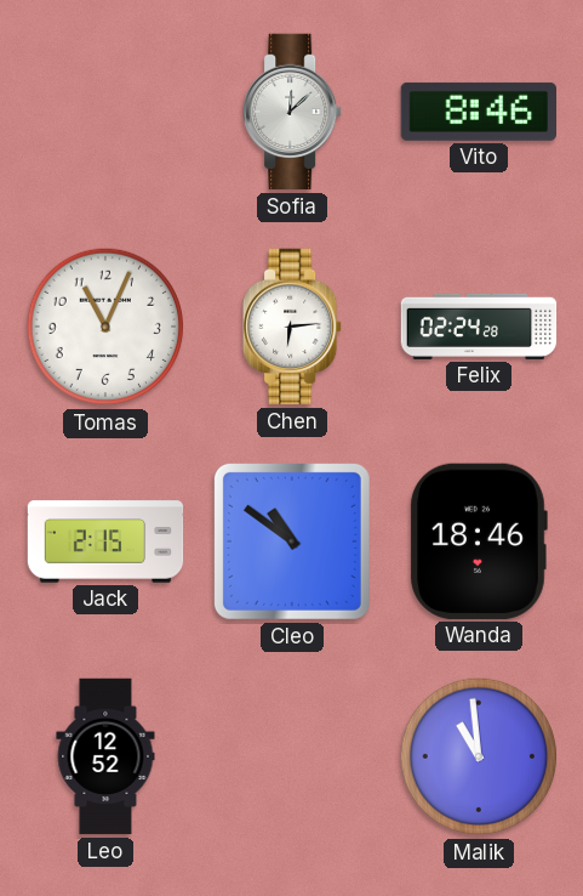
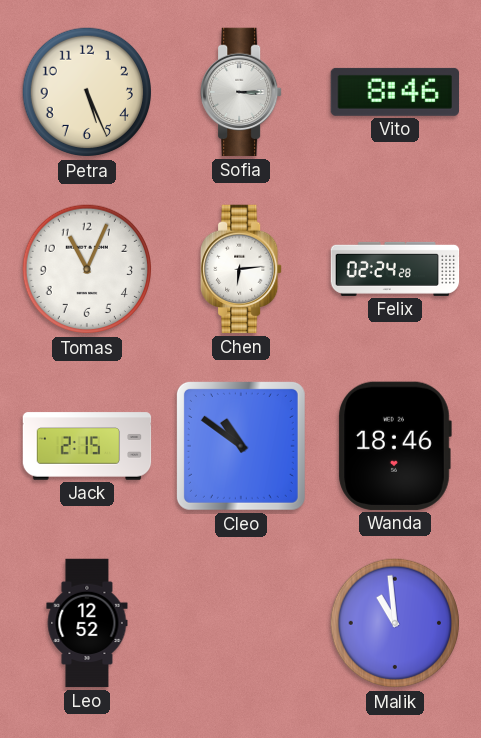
Petra: none -> 5:26
Sofia: 12:08 -> 3:15
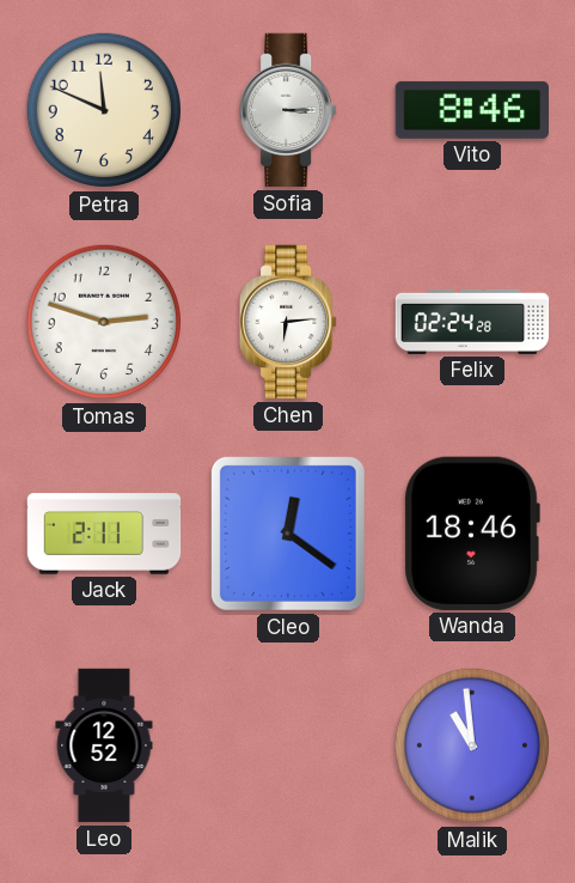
Petra: 5:26 -> 11:49
Tomas: 11:04 -> 2:48
Jack: 2:15 -> 2:11
Cleo: 10:51 -> 12:21
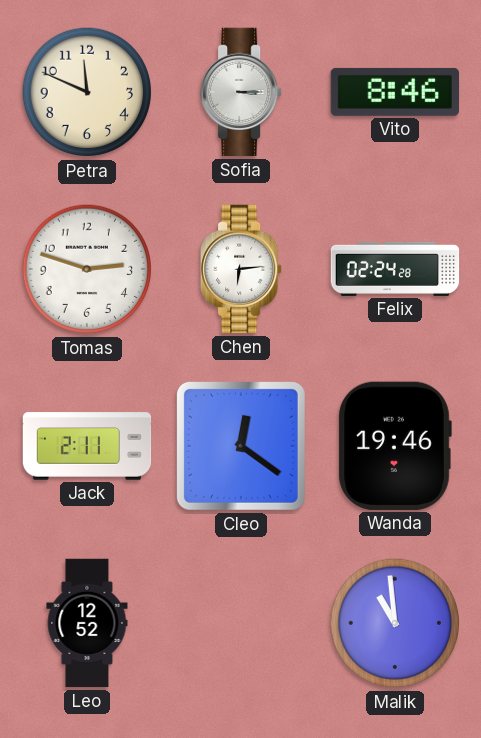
Wanda: 18:46 -> 19:46
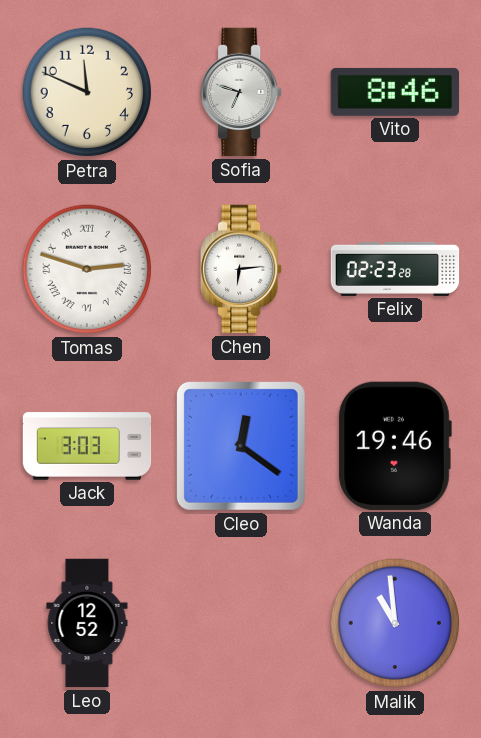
Sofia: 3:15 -> 6:48
Tomas numerals: Arabic -> Roman
Felix: 02:24 -> 02:23
Jack: 2:11 -> 3:03
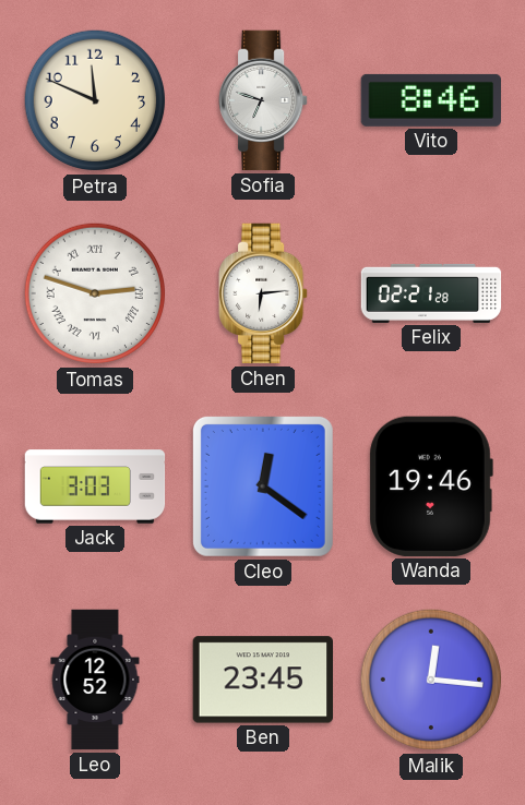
Felix: 02:23 -> 02:21
Ben: none -> 23:45
Malik: 10:59 -> 12:16
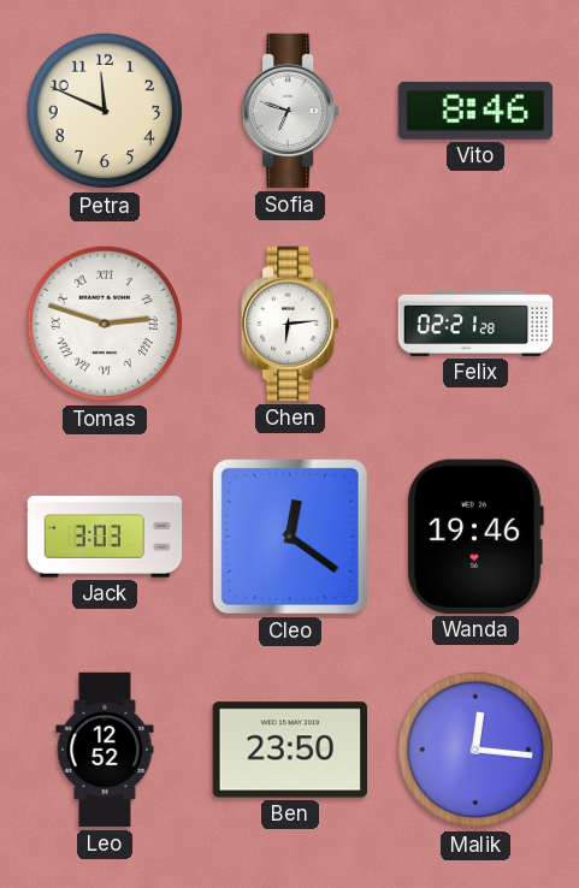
Ben: 23:45 -> 23:50
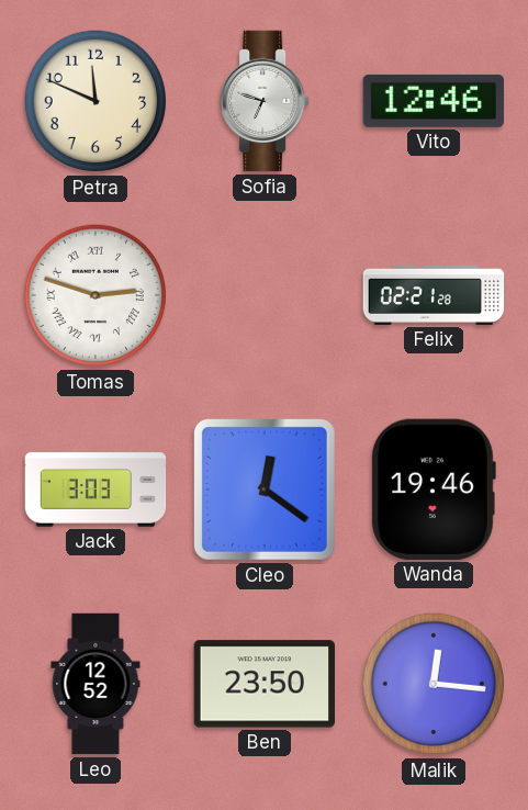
Vito: 8:46 -> 12:46
Chen: 6:14 -> none
